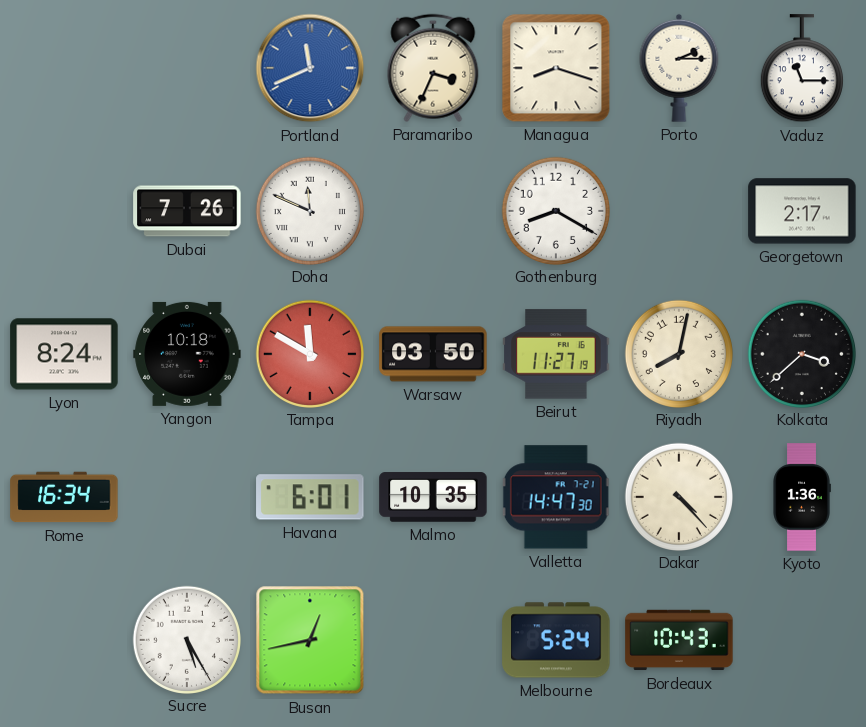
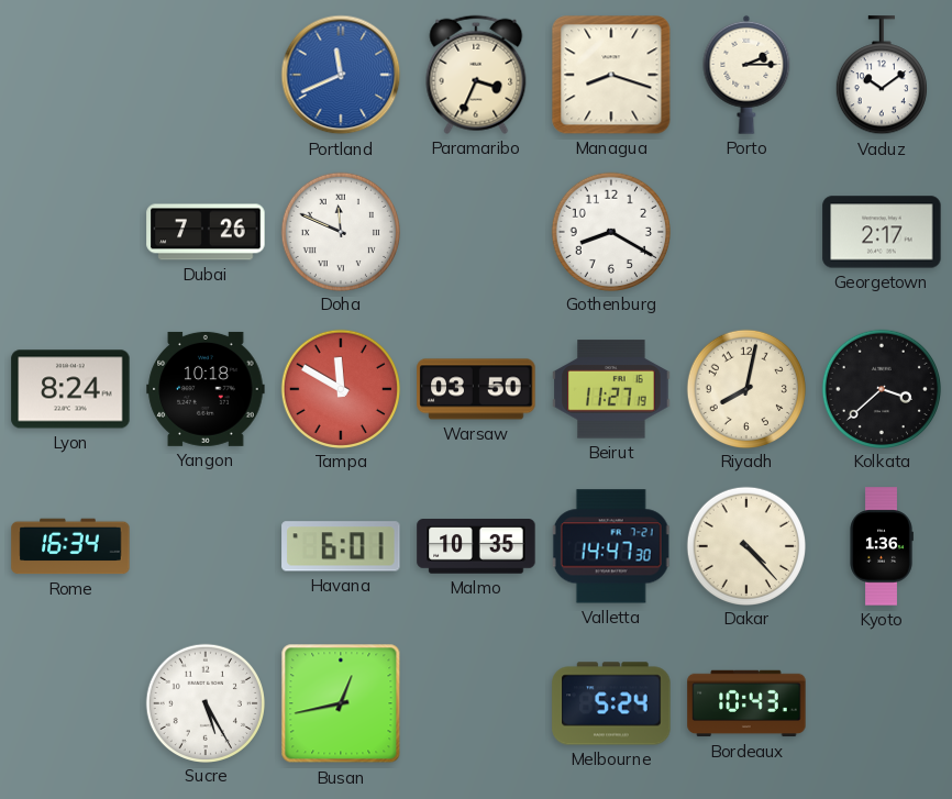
Vaduz: 11:15 -> 10:09
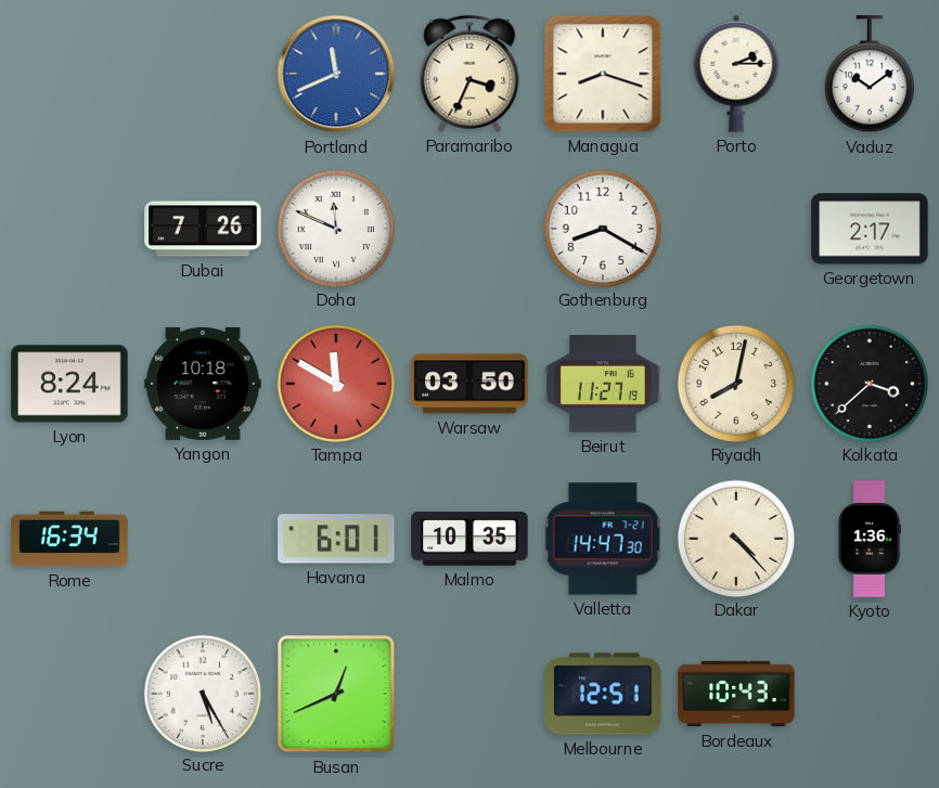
Busan: 12:43 -> 12:41
Melbourne: 5:24 -> 12:51
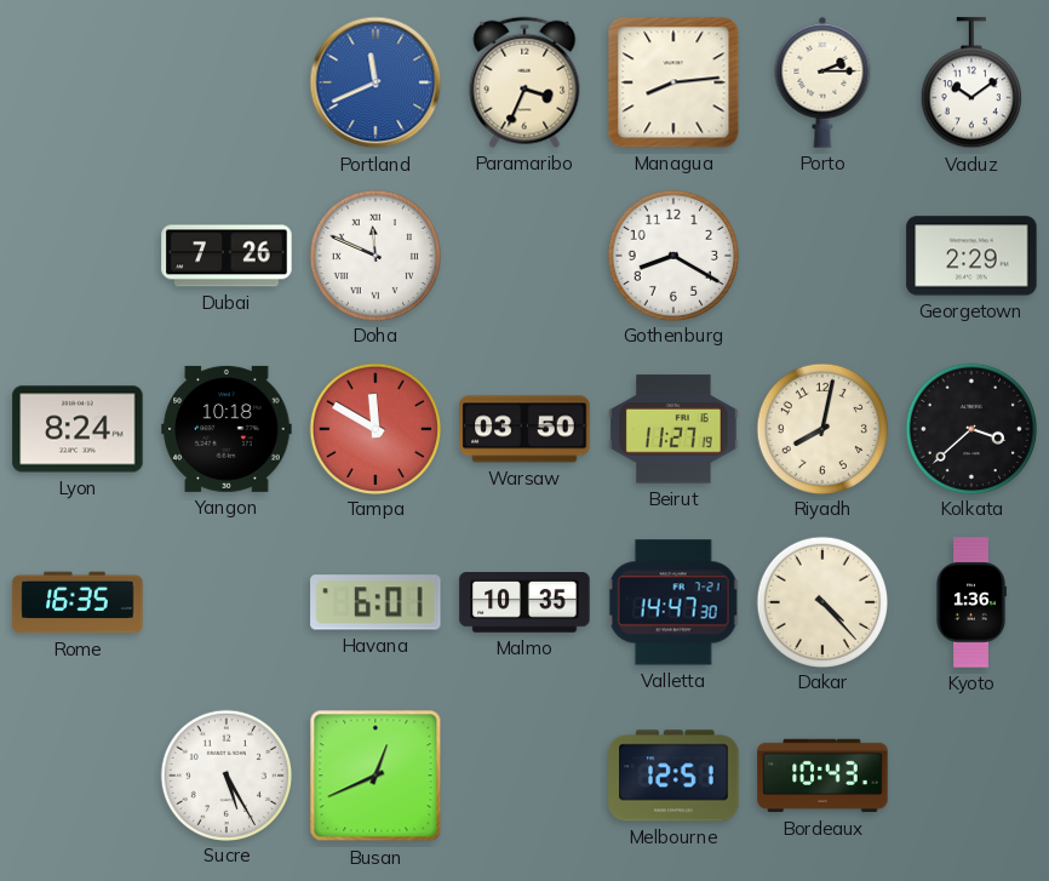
Managua: 8:18 -> 8:14
Georgetown: 2:17 -> 2:29
Rome: 16:34 -> 16:35
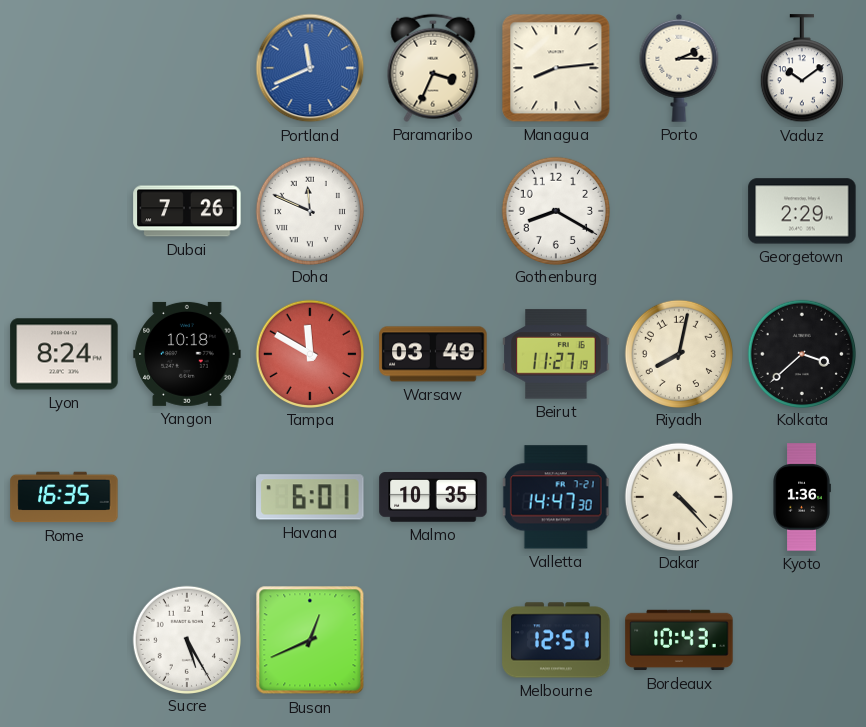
Warsaw: 03:50 -> 03:49
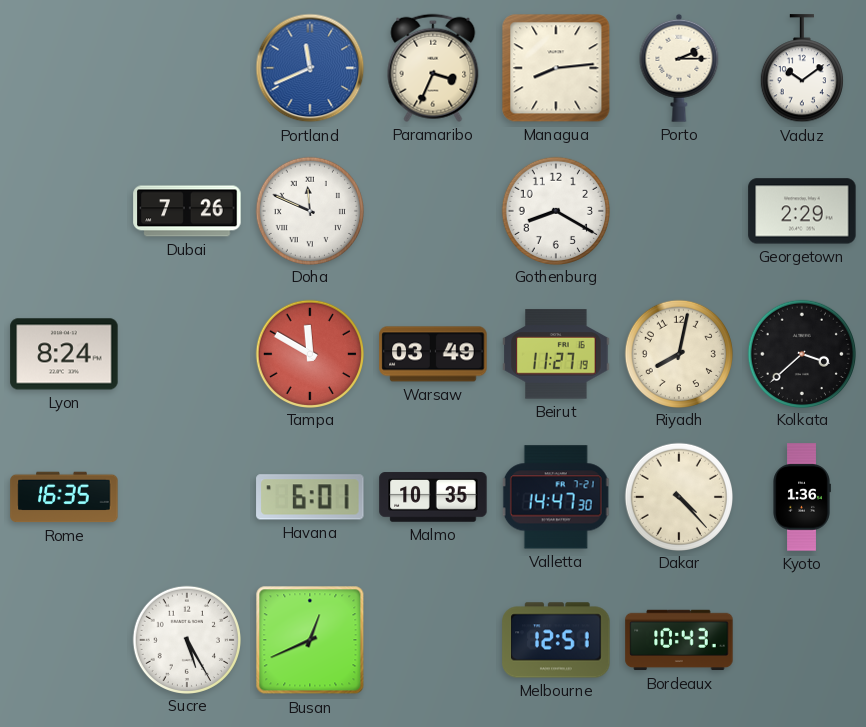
Yangon: 10:18 -> none
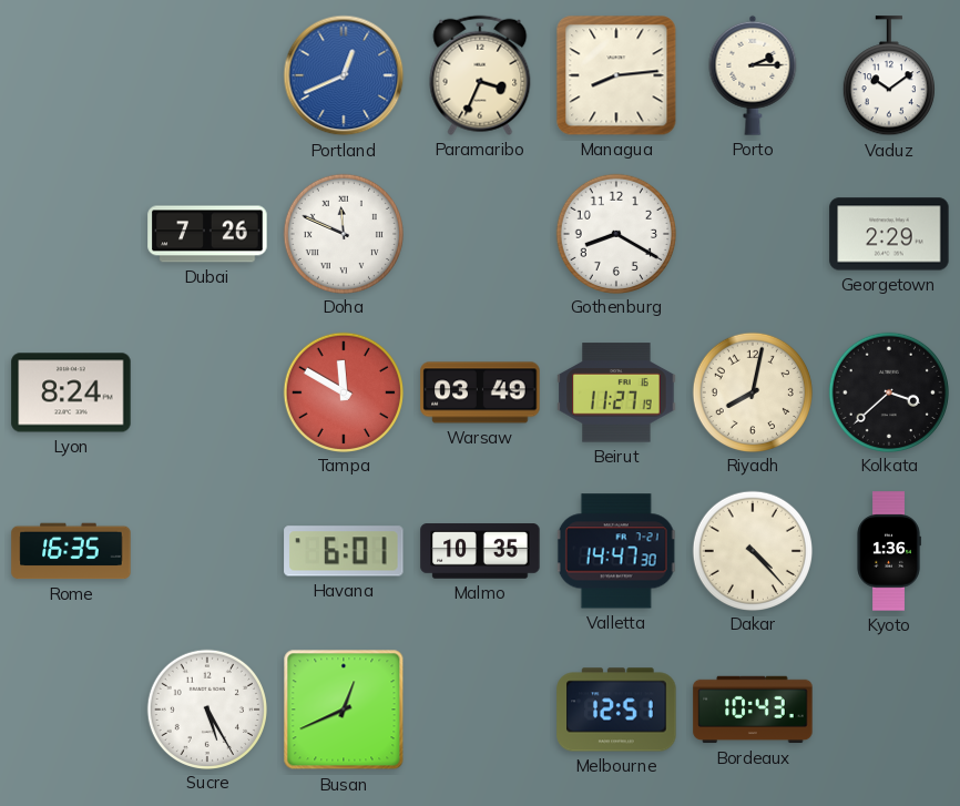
Portland: 11:41 -> 12:41
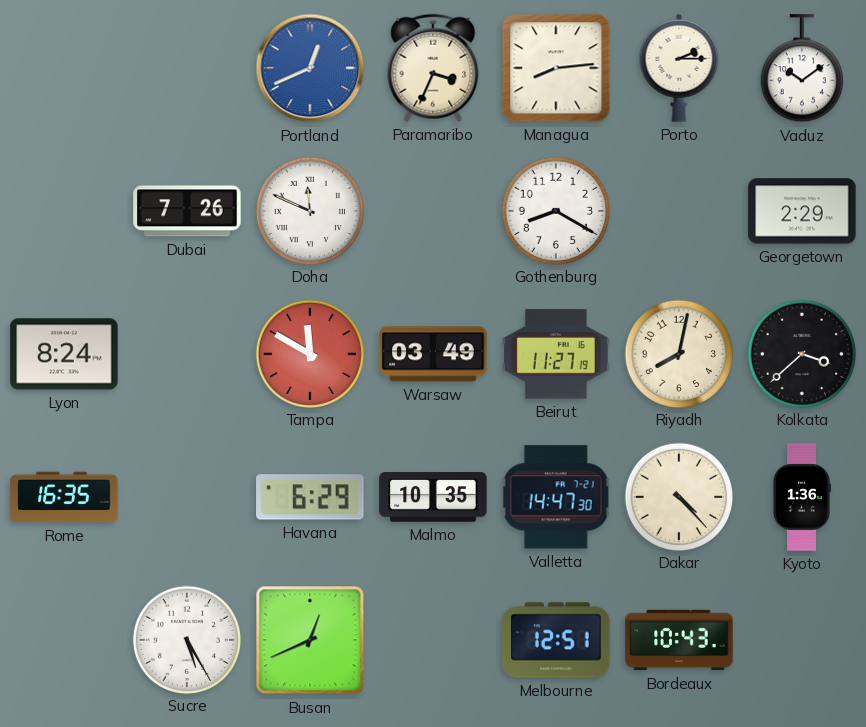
Havana: 6:01 -> 6:29
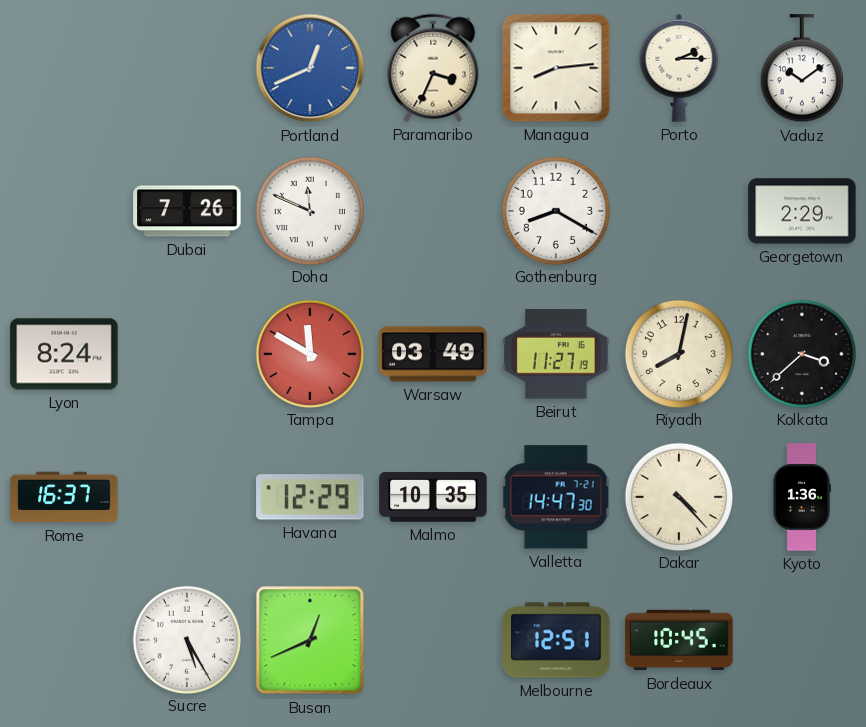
Rome: 16:35 -> 16:37
Havana: 6:29 -> 12:29
Bordeaux: 10:43 -> 10:45
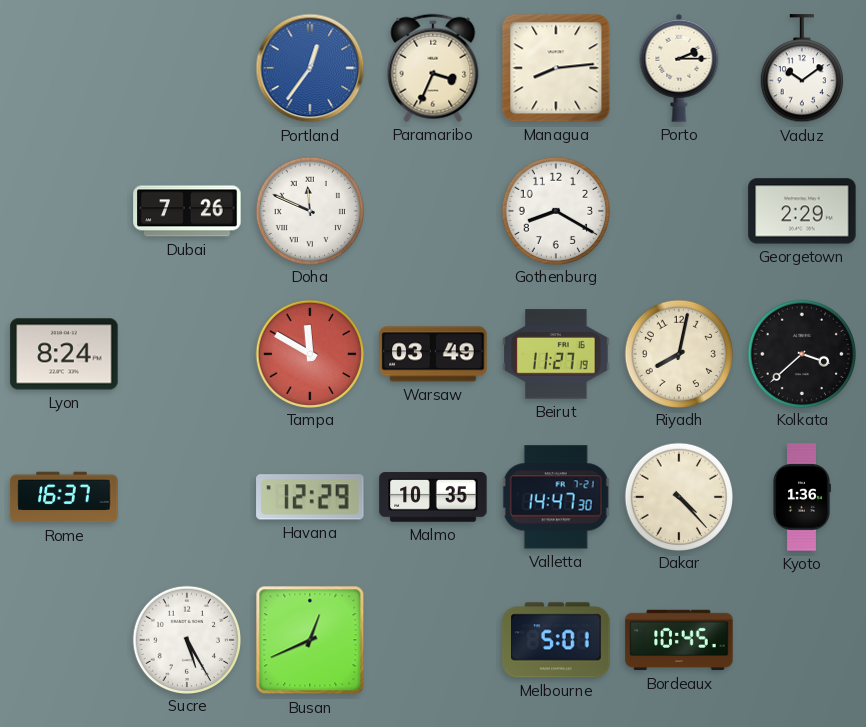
Portland: 12:41 -> 12:36
Melbourne: 12:51 -> 5:01
